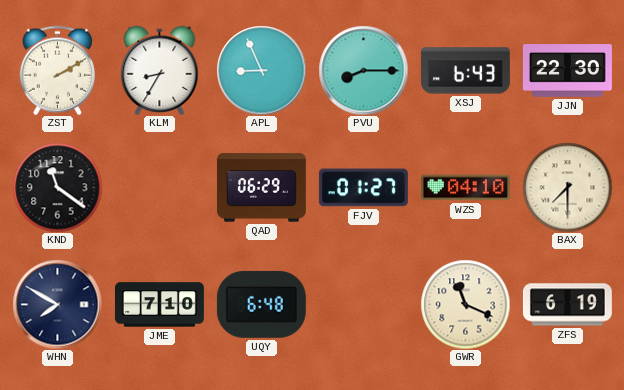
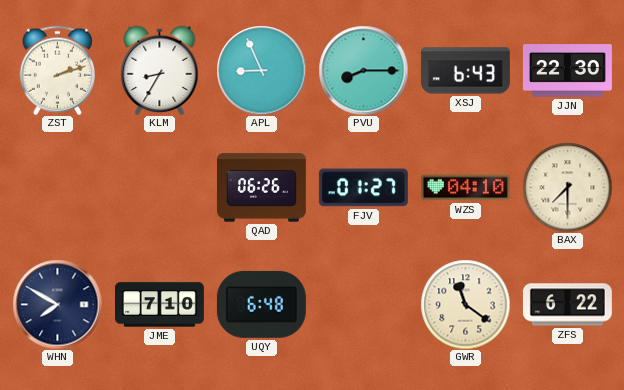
ZST: 2:10 -> 2:12
KND: 11:21 -> none
QAD: 06:29 -> 06:26
GWR: 11:19 -> 11:21
ZFS: 6:19 -> 6:22
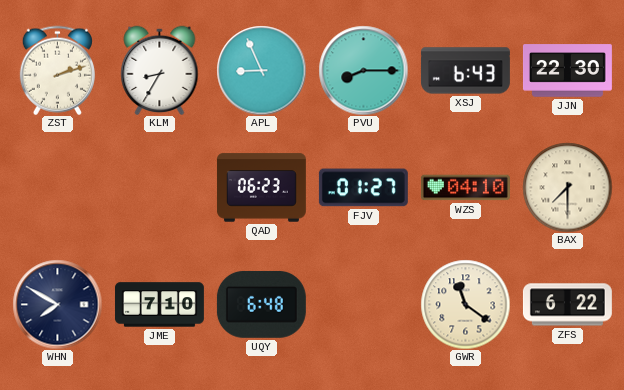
QAD: 06:26 -> 06:23
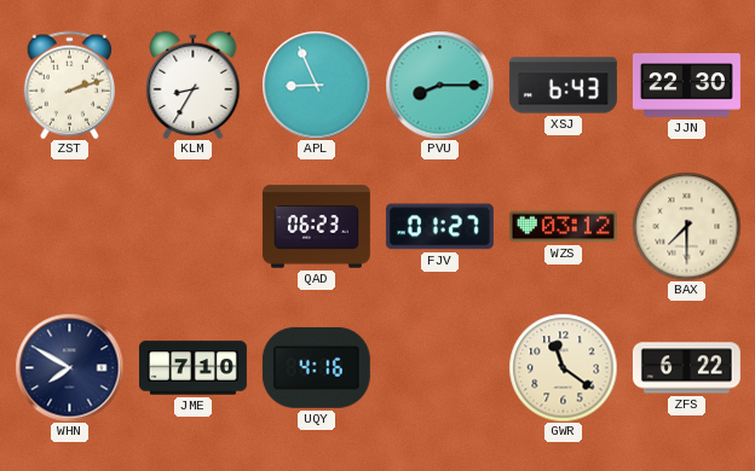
WZS: 04:10 -> 03:12
UQY: 6:48 -> 4:16
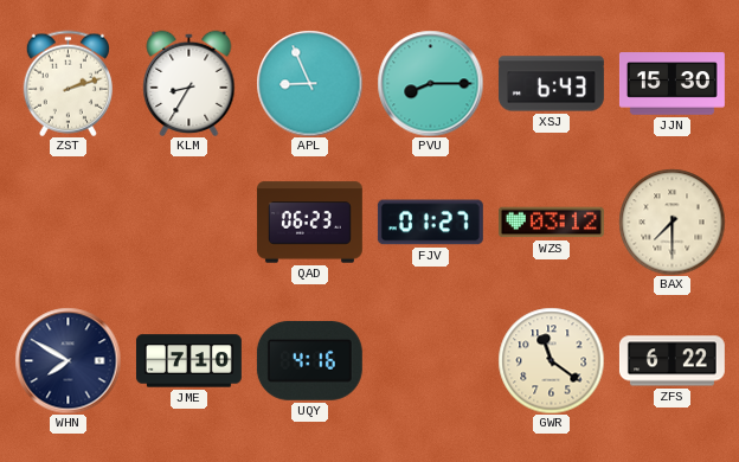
JJN: 22:30 -> 15:30
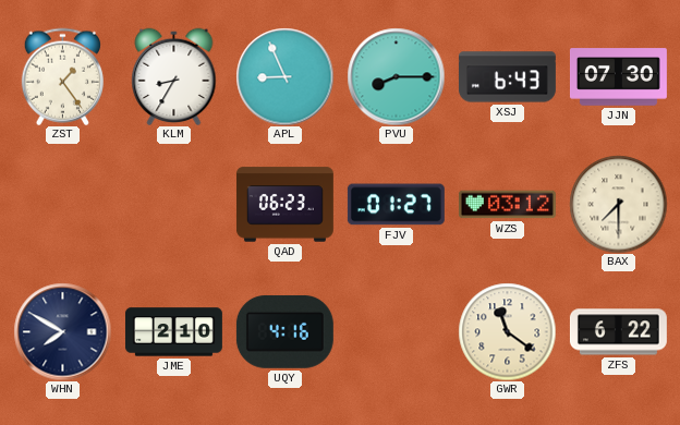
ZST: 2:12 -> 1:24
JJN: 15:30 -> 07:30
JME: 7:10 -> 2:10
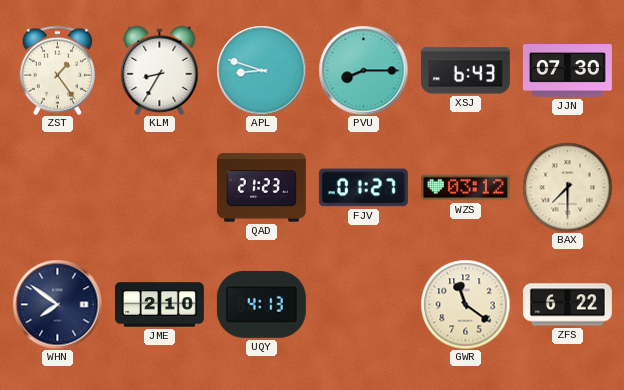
APL: 8:56 -> 8:48
QAD: 06:23 -> 21:23
WHN: 7:50 -> 7:51
UQY: 4:16 -> 4:13
